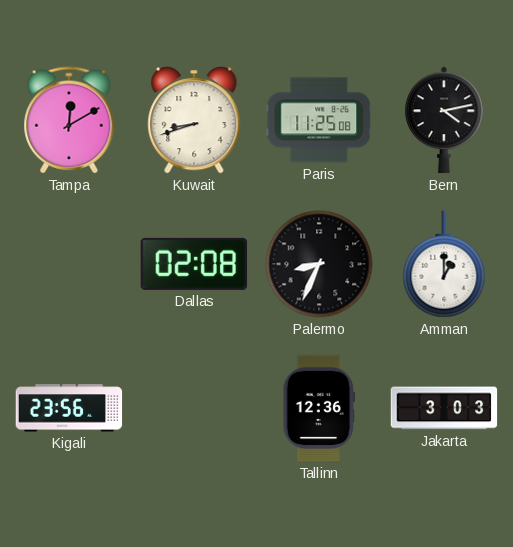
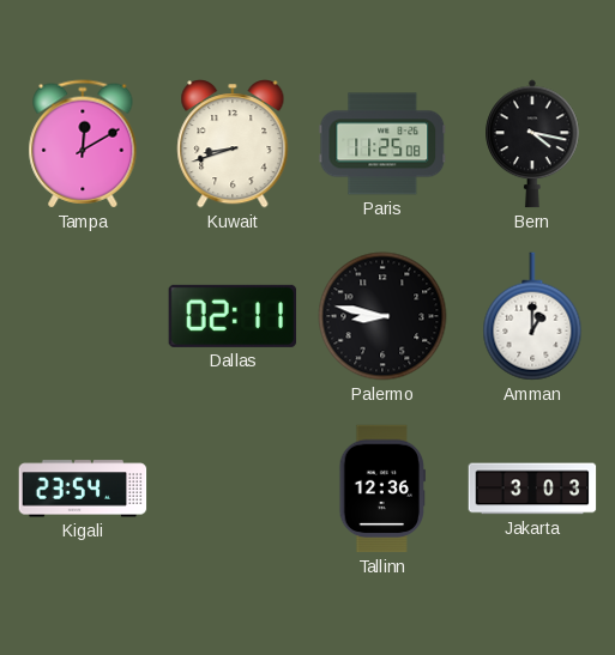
Bern: 4:13 -> 4:17
Dallas: 02:08 -> 02:11
Palermo: 8:34 -> 8:47
Kigali: 23:56 -> 23:54
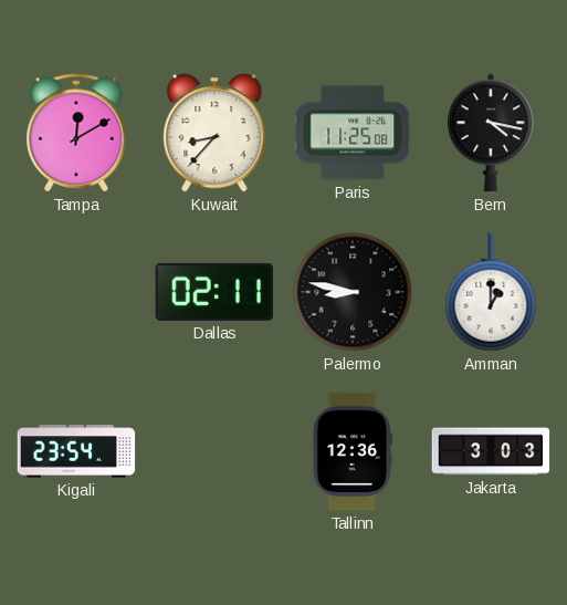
Kuwait: 8:42 -> 8:37
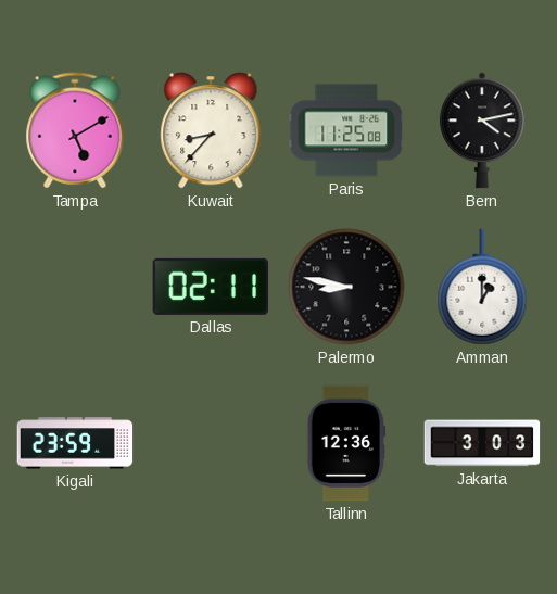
Tampa: 12:10 -> 5:10
Bern: 4:17 -> 4:13
Kigali: 23:54 -> 23:59
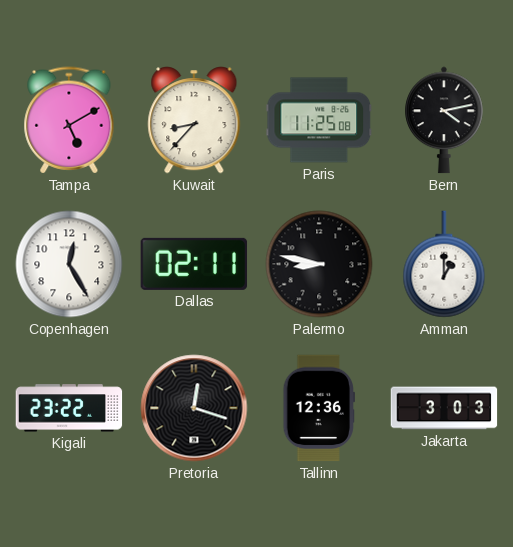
Copenhagen: none -> 12:25
Kigali: 23:59 -> 23:22
Pretoria: none -> 12:18
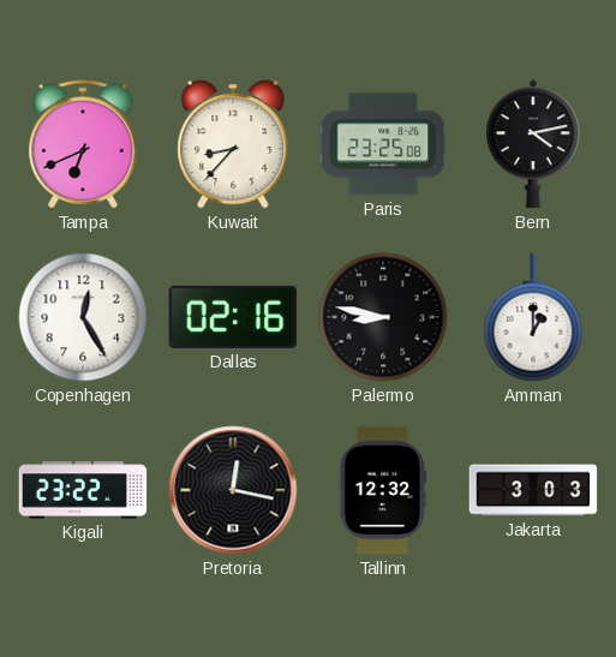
Tampa: 5:10 -> 6:41
Paris: 11:25 -> 23:25
Dallas: 02:11 -> 02:16
Pretoria: 12:18 -> 12:17
Tallinn: 12:36 -> 12:32
